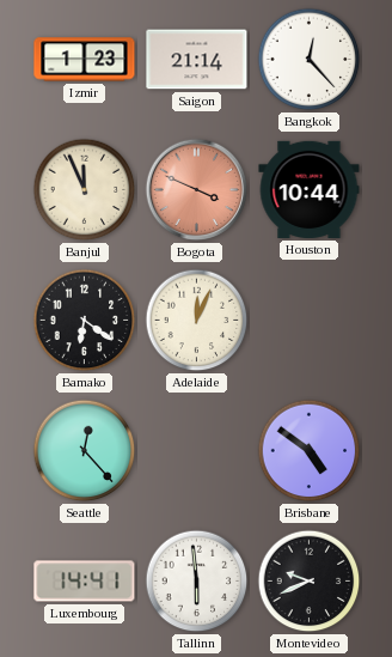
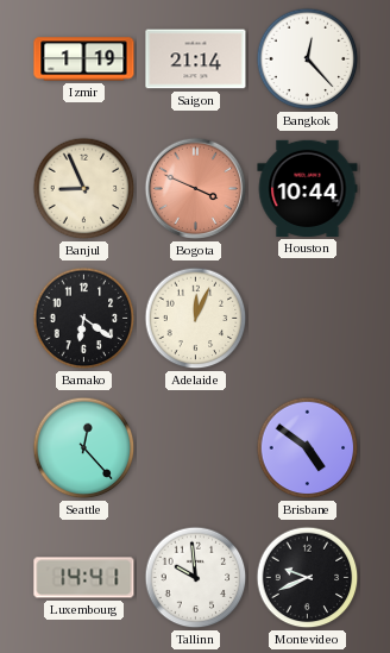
Izmir: 1:23 -> 1:19
Banjul: 11:56 -> 8:56
Tallinn: 5:59 -> 9:59
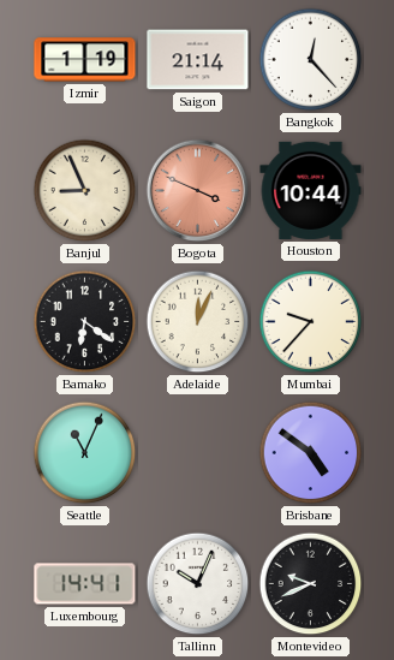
Mumbai: none -> 9:37
Seattle: 12:23 -> 11:04
Tallinn: 9:59 -> 10:04
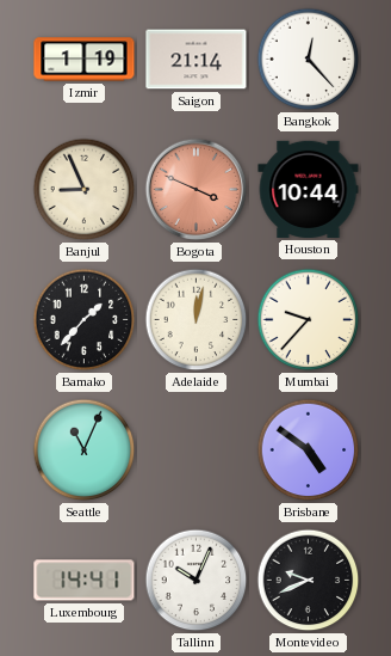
Bamako: 6:21 -> 1:37
Adelaide: 12:04 -> 12:02
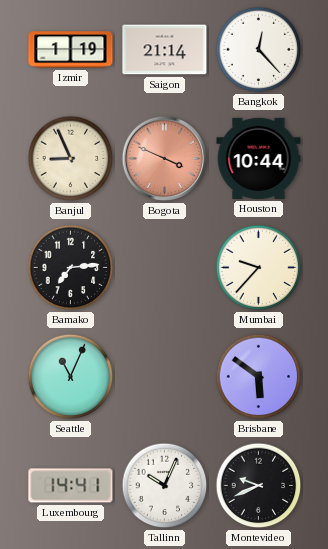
Bamako: 1:37 -> 7:14
Adelaide: 12:02 -> none
Brisbane: 4:51 -> 5:51
